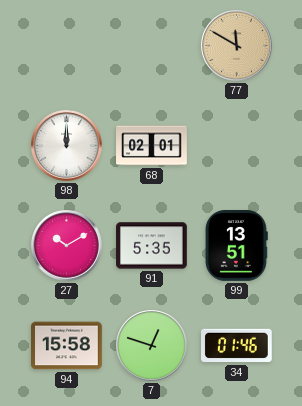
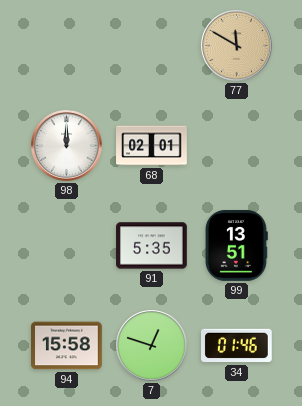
27: 10:10 -> none
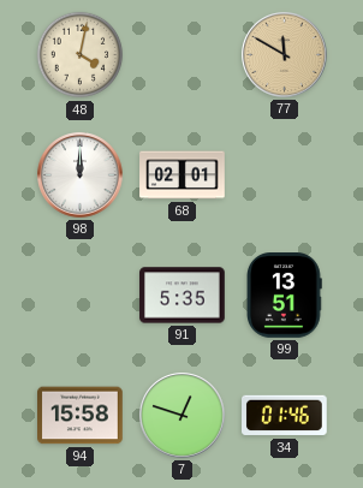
48: none -> 4:02
